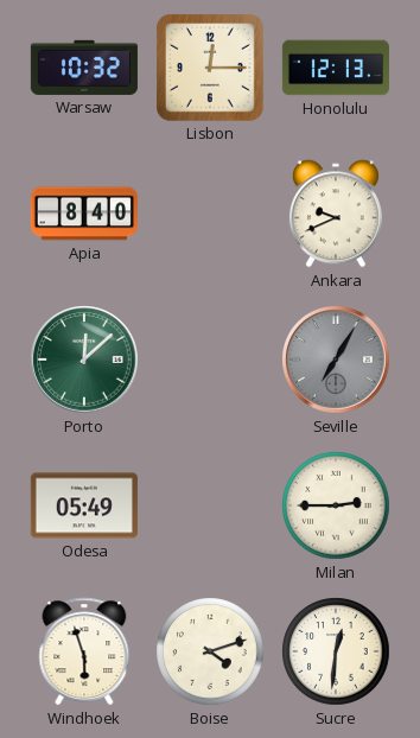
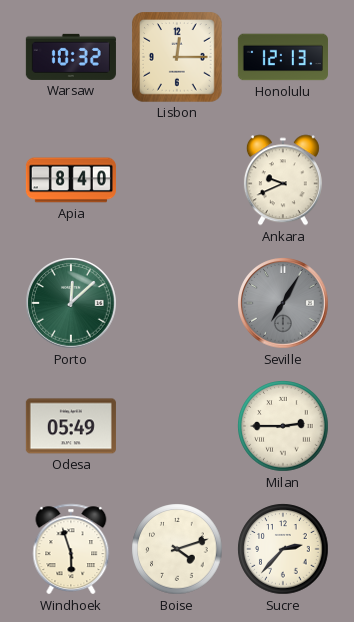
Sucre: 12:31 -> 2:37
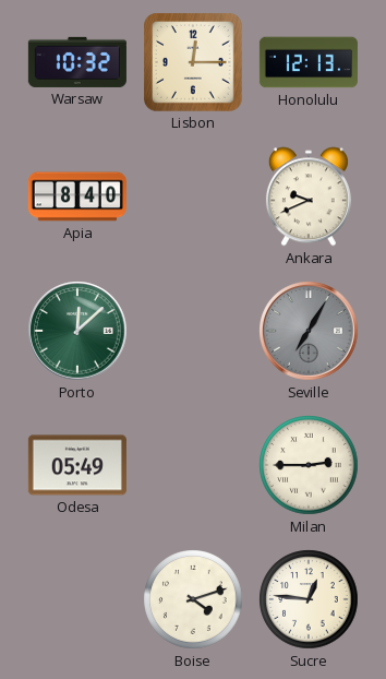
Windhoek: 5:57 -> none
Sucre: 2:37 -> 12:46
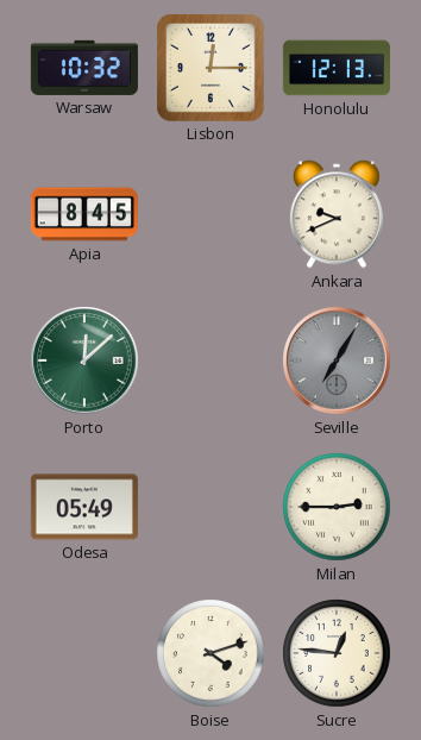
Apia: 8:40 -> 8:45
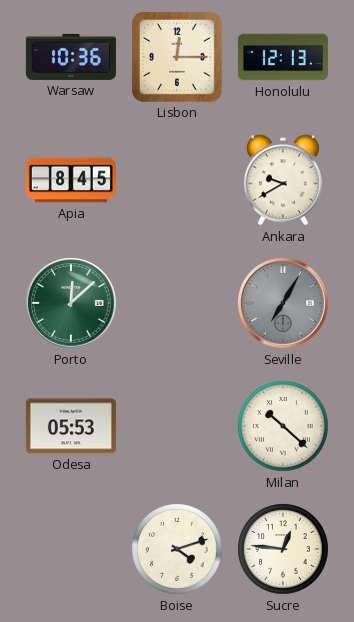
Warsaw: 10:32 -> 10:36
Ankara: 9:41 -> 9:40
Odesa: 05:49 -> 05:53
Milan: 2:45 -> 10:22
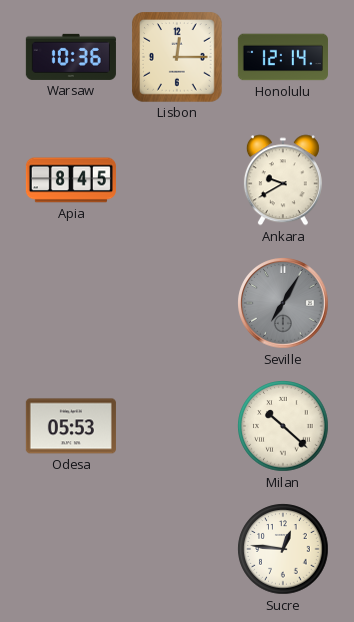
Honolulu: 12:13 -> 12:14
Porto: 12:08 -> none
Boise: 4:12 -> none
